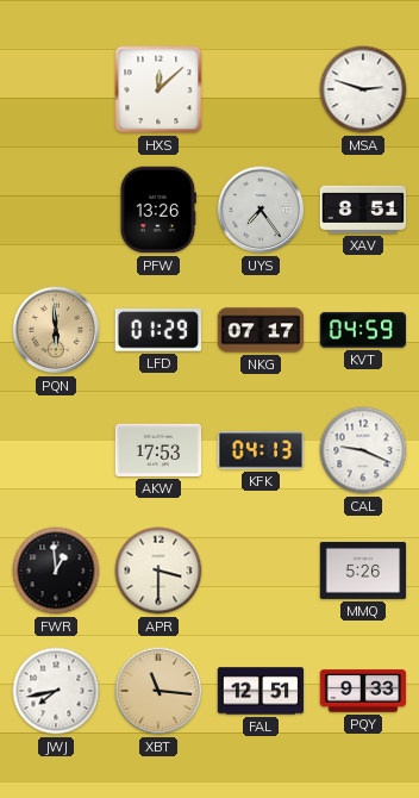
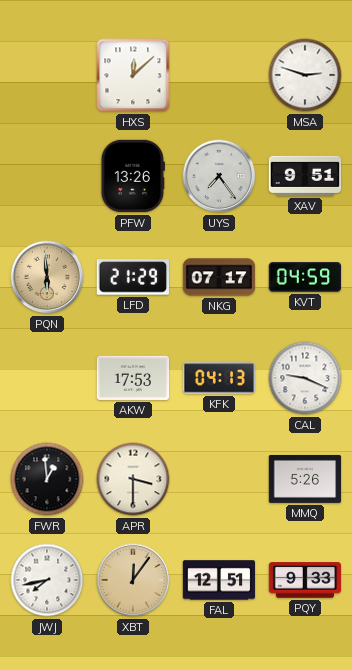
XAV: 8:51 -> 9:51
LFD: 01:29 -> 21:29
XBT: 11:16 -> 12:06
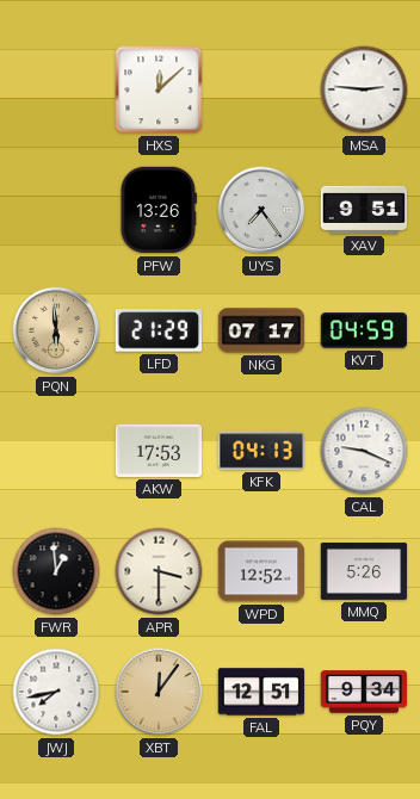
MSA: 2:48 -> 2:46
WPD: none -> 12:52
PQY: 9:33 -> 9:34
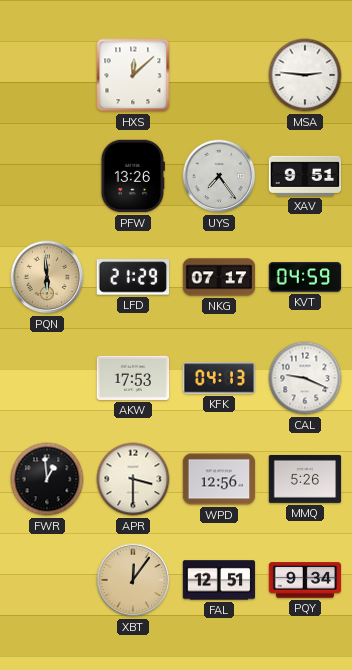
WPD: 12:52 -> 12:56
JWJ: 7:43 -> none
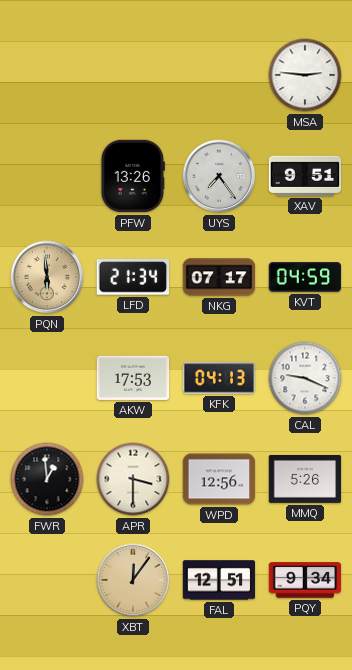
HXS: 12:08 -> none
LFD: 21:29 -> 21:34
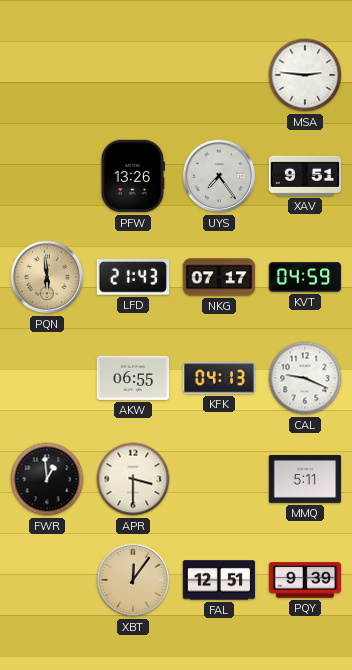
LFD: 21:34 -> 21:43
AKW: 17:53 -> 06:55
WPD: 12:56 -> none
MMQ: 5:26 -> 5:11
PQY: 9:34 -> 9:39
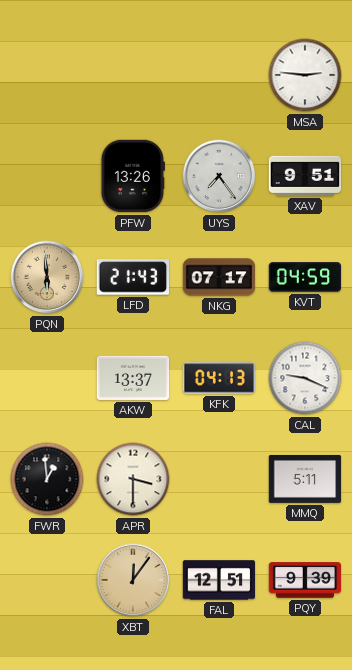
AKW: 06:55 -> 13:37
